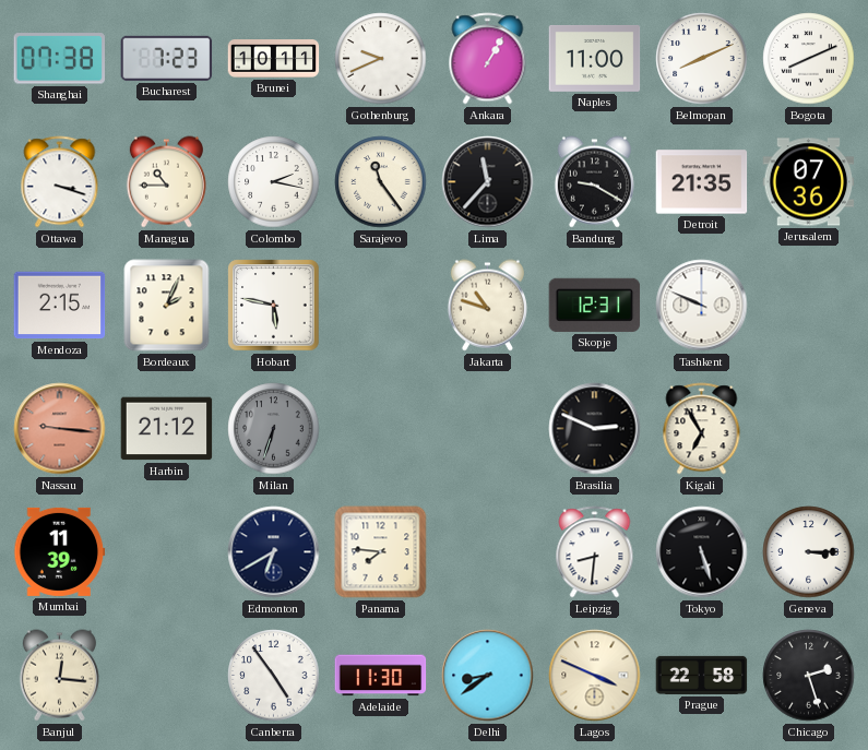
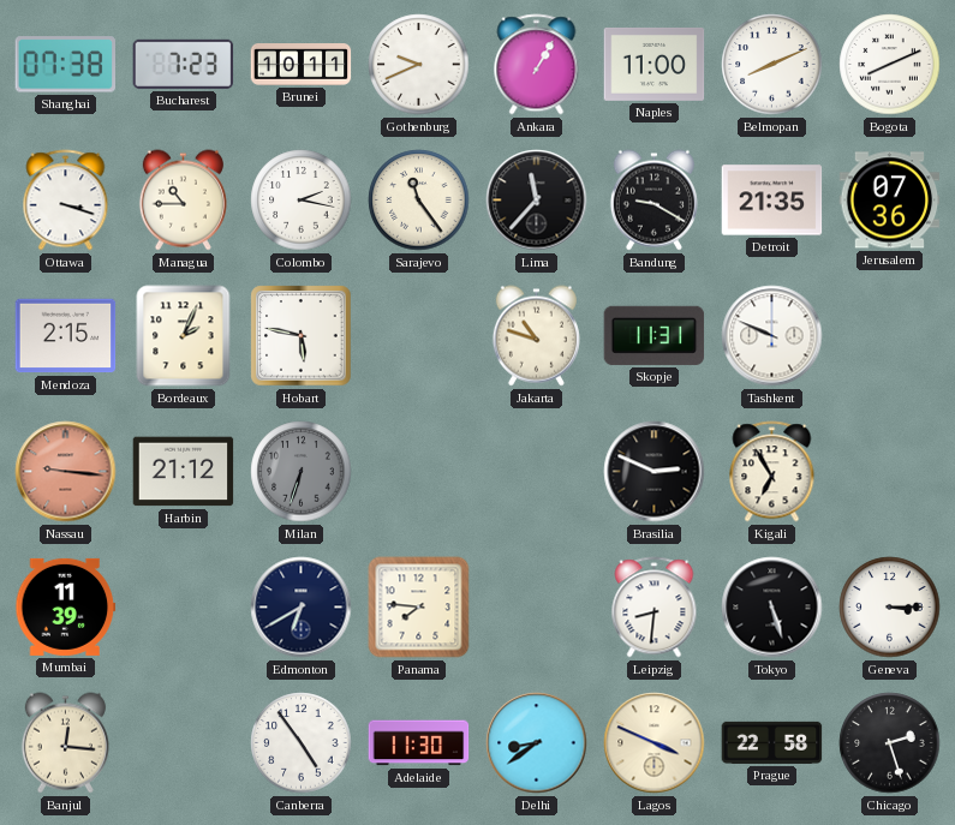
Skopje: 12:31 -> 11:31
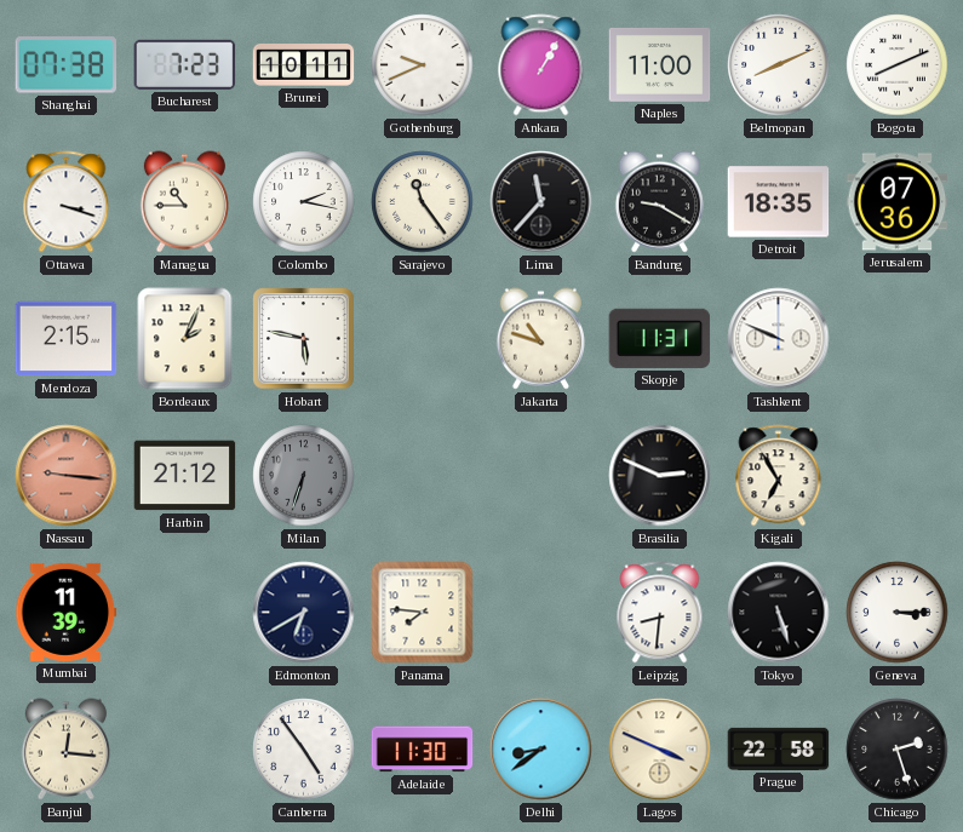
Detroit: 21:35 -> 18:35
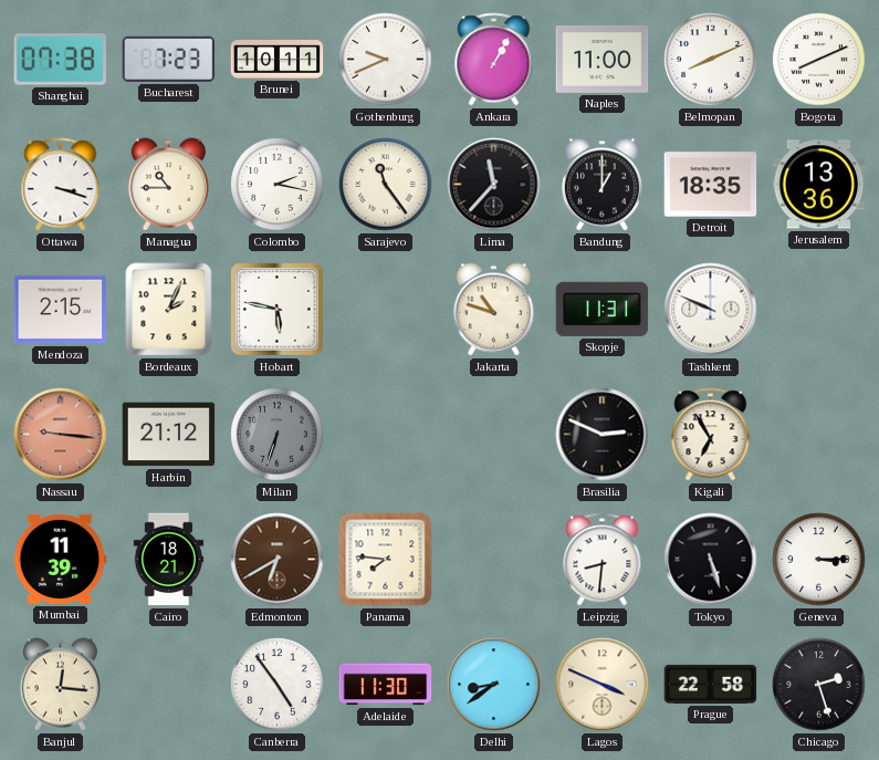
Bandung: 9:20 -> 1:00
Jerusalem: 07:36 -> 13:36
Cairo: none -> 18:21
Edmonton dial: navy -> brown
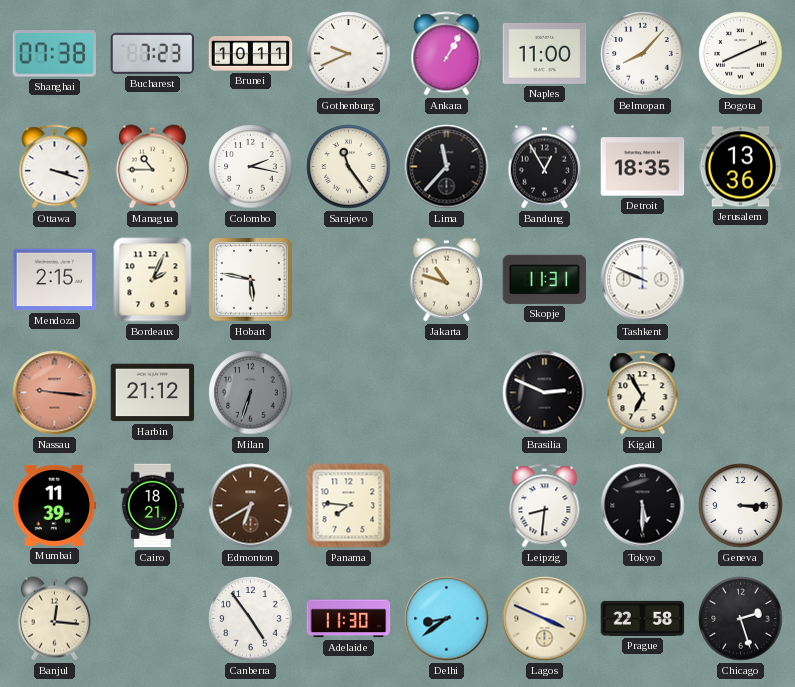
Belmopan: 8:11 -> 8:07
Bandung: 1:00 -> 12:55
Tokyo: 5:27 -> 5:30
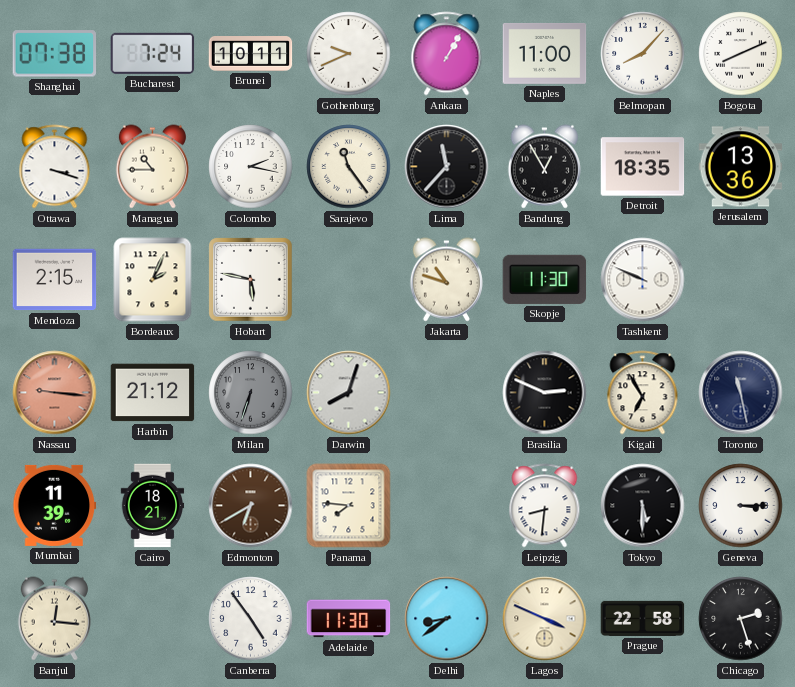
Bucharest: 7:23 -> 7:24
Skopje: 11:31 -> 11:30
Darwin: none -> 8:03
Toronto: none -> 11:28
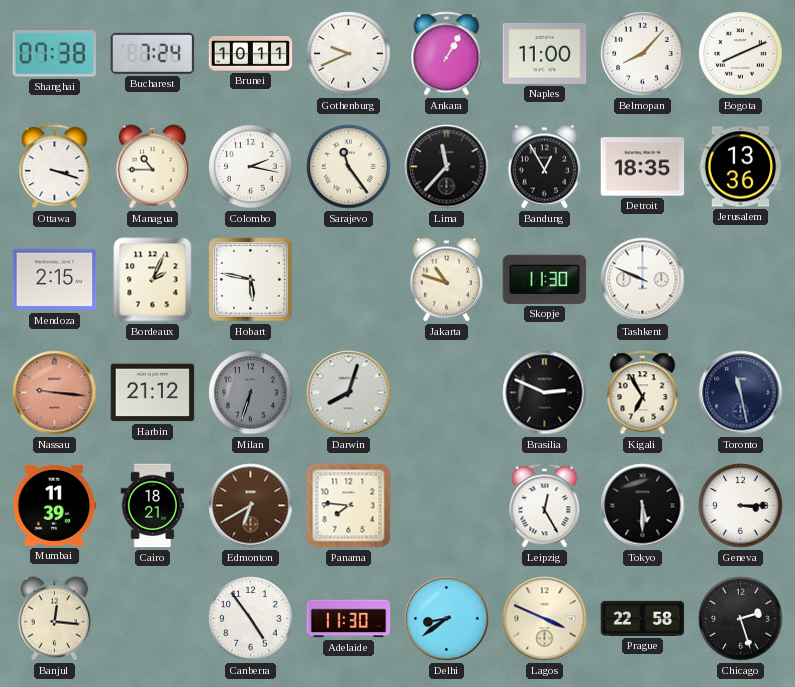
Leipzig: 8:31 -> 12:25
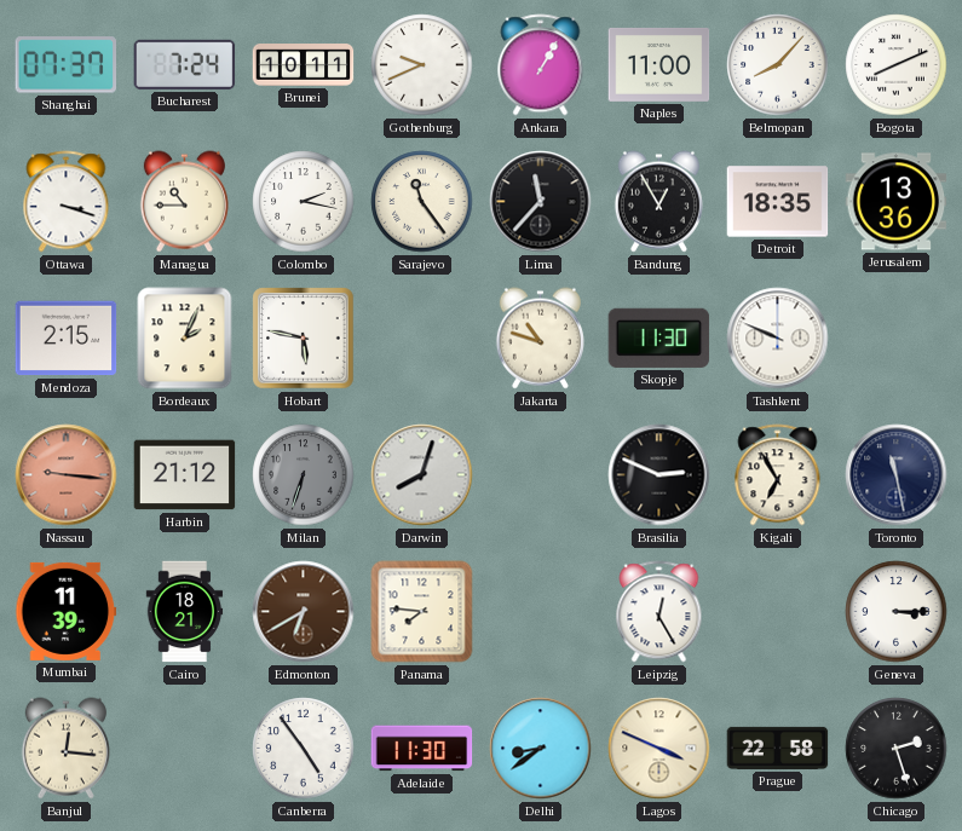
Shanghai: 07:38 -> 07:37
Tokyo: 5:30 -> none
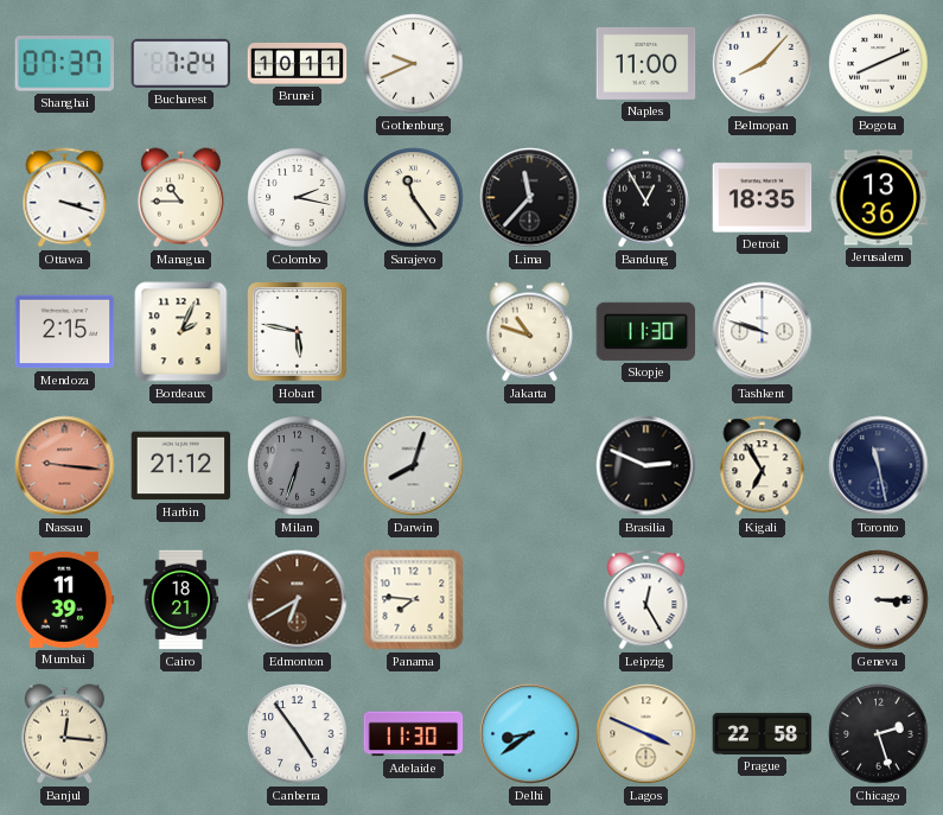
Ankara: 1:05 -> none
Tashkent: 9:49 -> 9:48
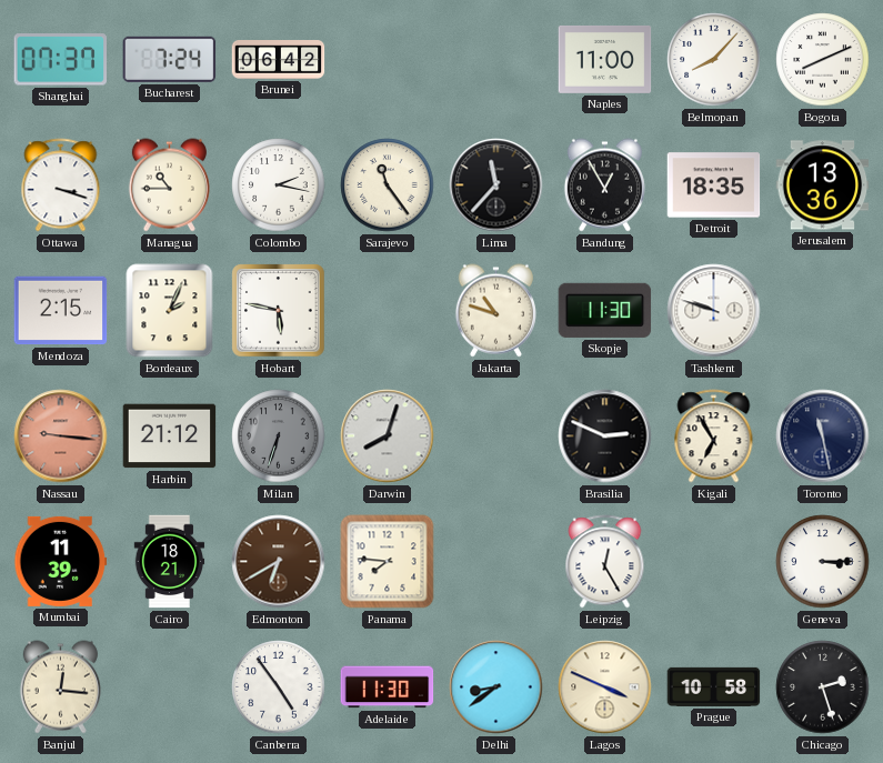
Brunei: 10:11 -> 06:42
Gothenburg: 9:41 -> none
Prague: 22:58 -> 10:58
